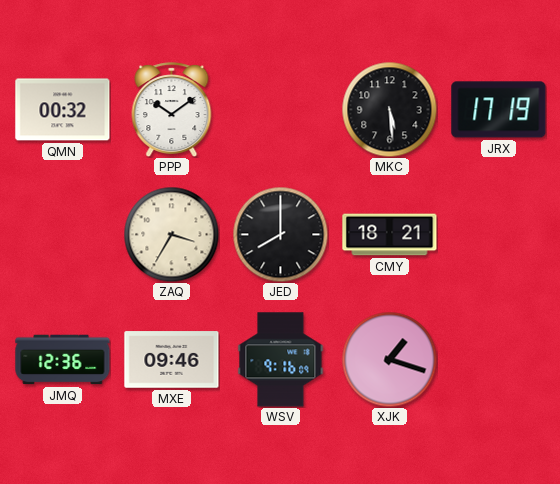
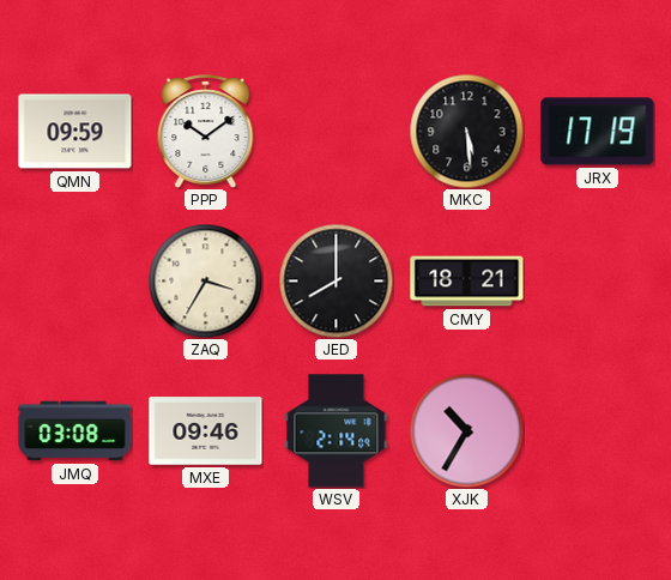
QMN: 00:32 -> 09:59
JMQ: 12:36 -> 03:08
WSV: 9:16 -> 2:14
XJK: 1:18 -> 10:35
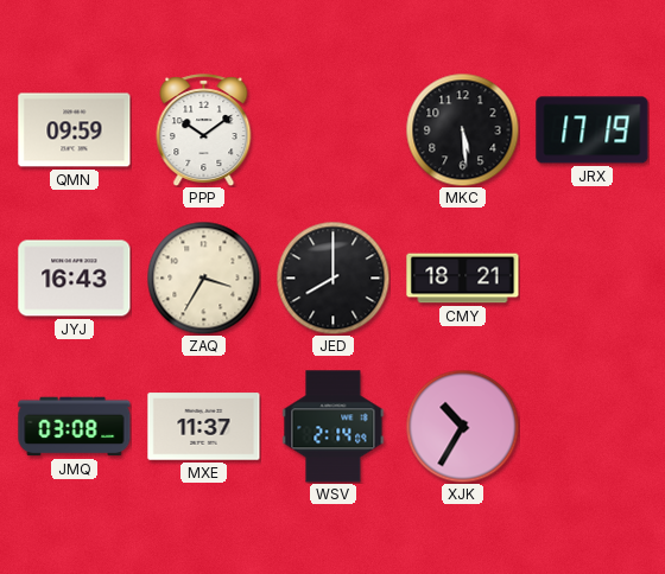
JYJ: none -> 16:43
MXE: 09:46 -> 11:37
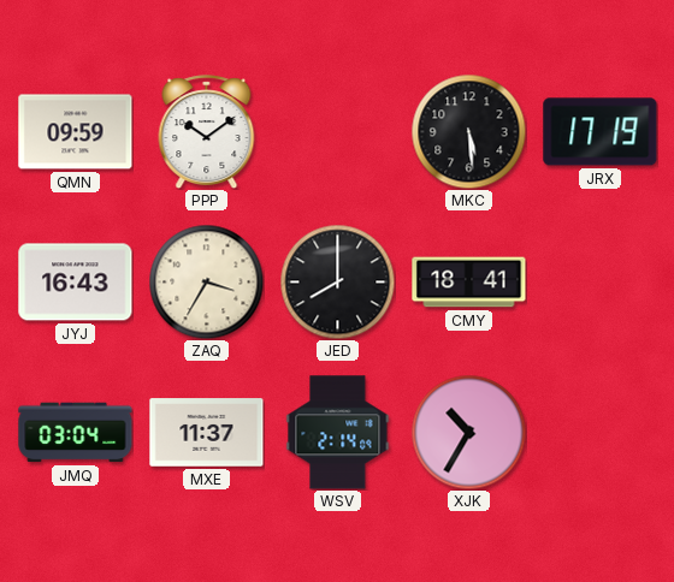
CMY: 18:21 -> 18:41
JMQ: 03:08 -> 03:04
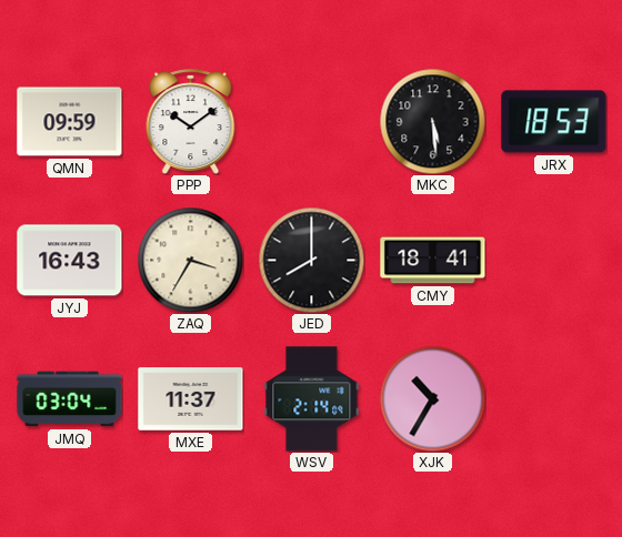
JRX: 17:19 -> 18:53
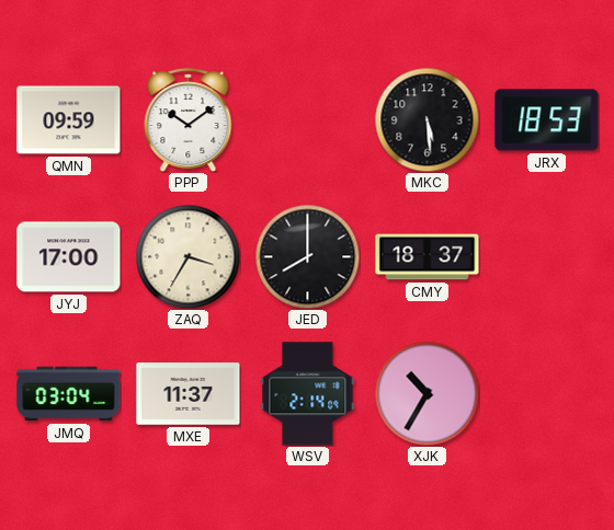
JYJ: 16:43 -> 17:00
CMY: 18:41 -> 18:37
